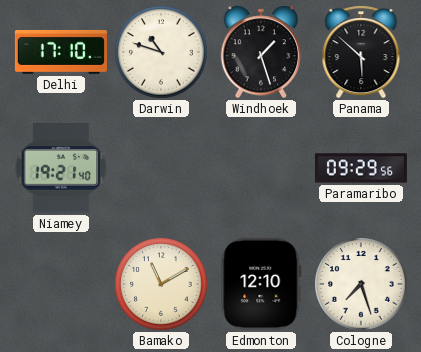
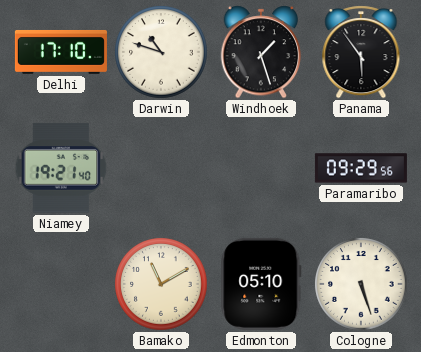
Panama: 5:52 -> 5:54
Edmonton: 12:10 -> 05:10
Cologne: 7:27 -> 5:27
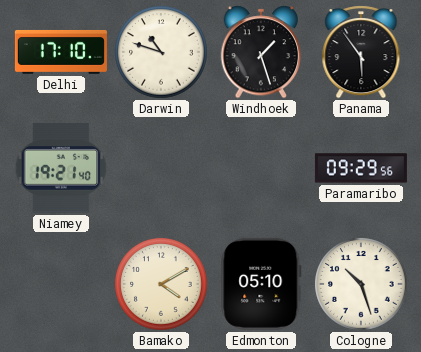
Bamako: 11:10 -> 4:10
Cologne: 5:27 -> 10:27
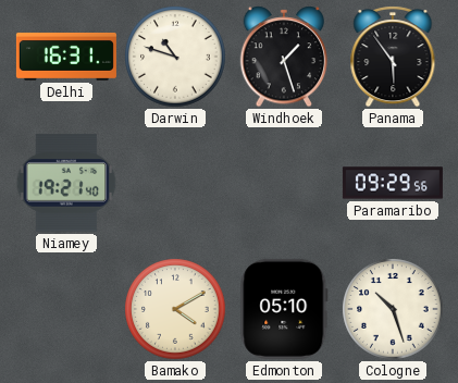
Delhi: 17:10 -> 16:31
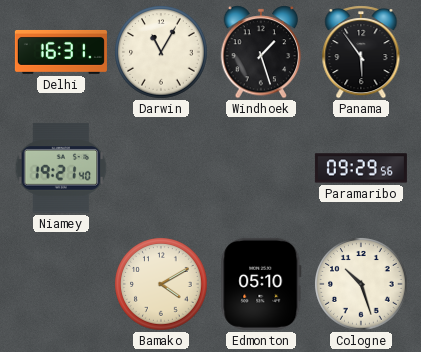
Darwin: 10:48 -> 11:05
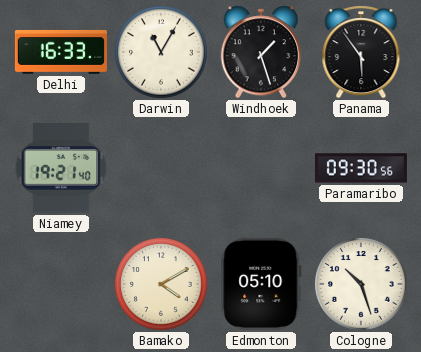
Delhi: 16:31 -> 16:33
Paramaribo: 09:29 -> 09:30
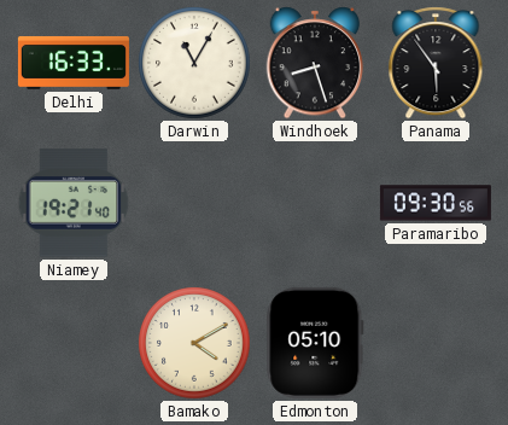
Windhoek: 1:27 -> 8:27
Cologne: 10:27 -> none
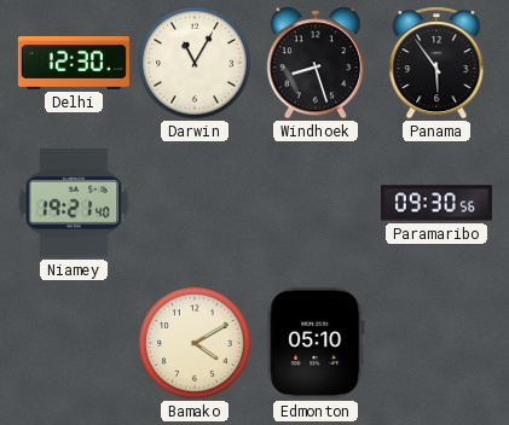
Delhi: 16:33 -> 12:30
